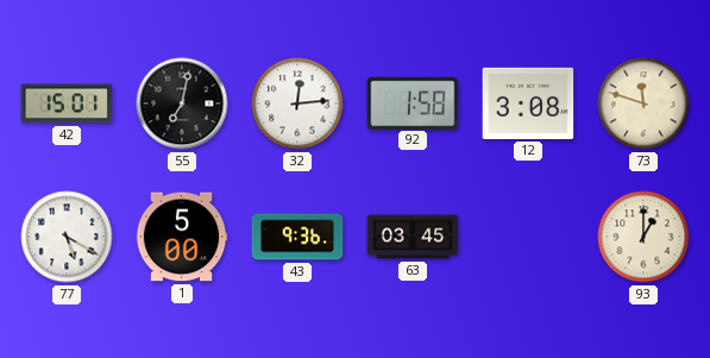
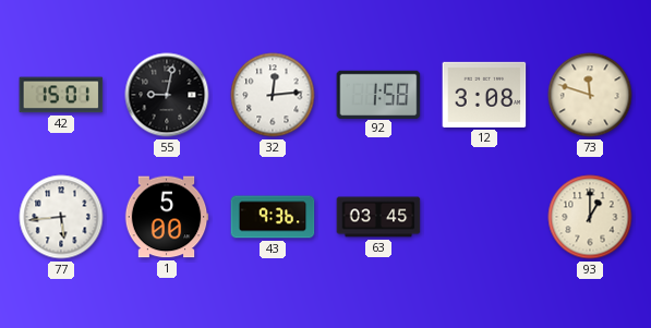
55: 7:02 -> 9:02
77: 5:20 -> 5:44
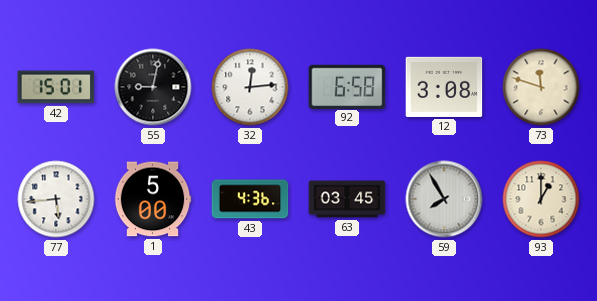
92: 1:58 -> 6:58
43: 9:36 -> 4:36
59: none -> 7:55
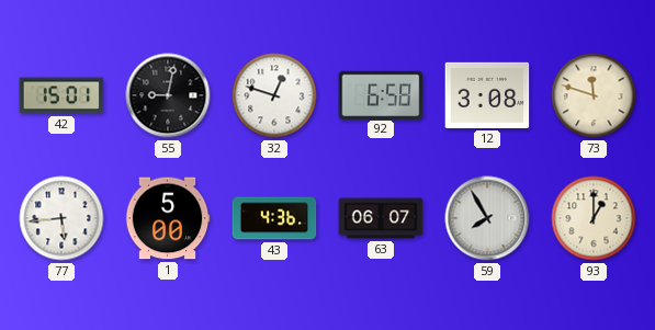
32: 12:14 -> 12:48
63: 03:45 -> 06:07
